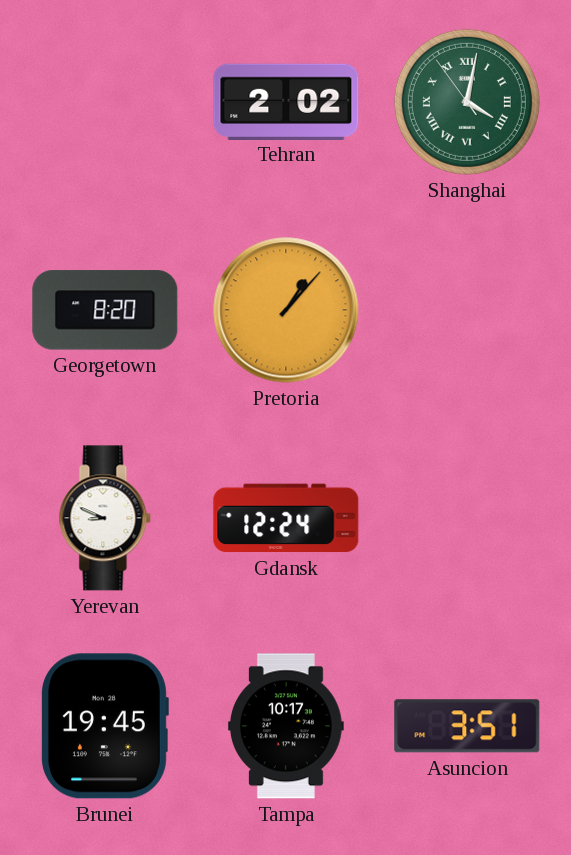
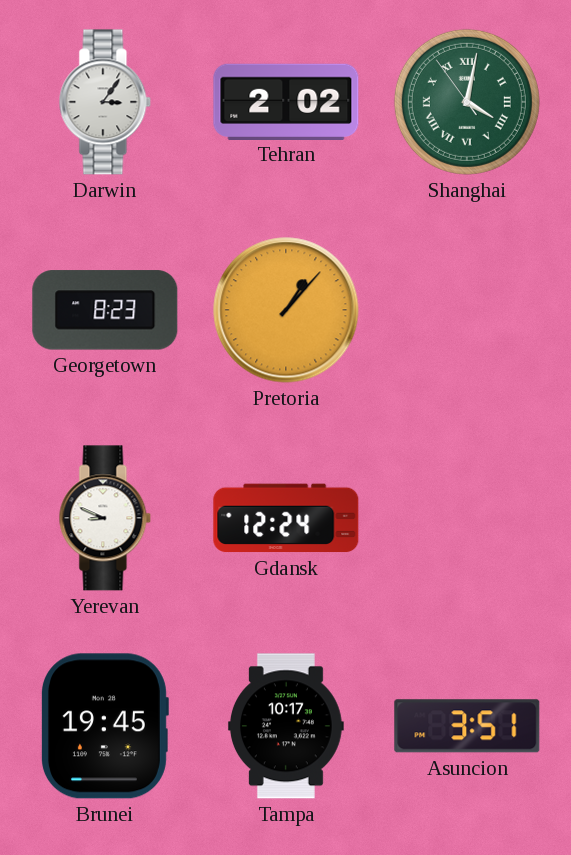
Darwin: none -> 3:06
Georgetown: 8:20 -> 8:23
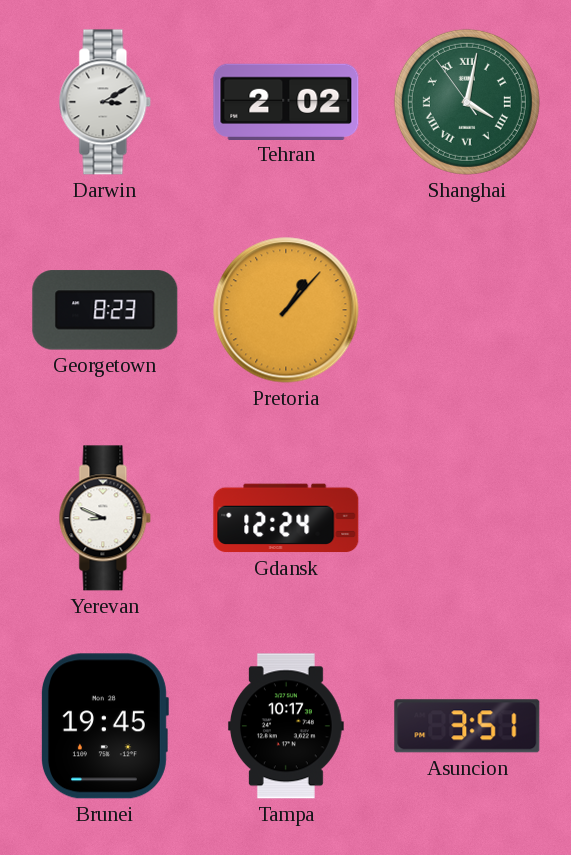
Darwin: 3:06 -> 3:10
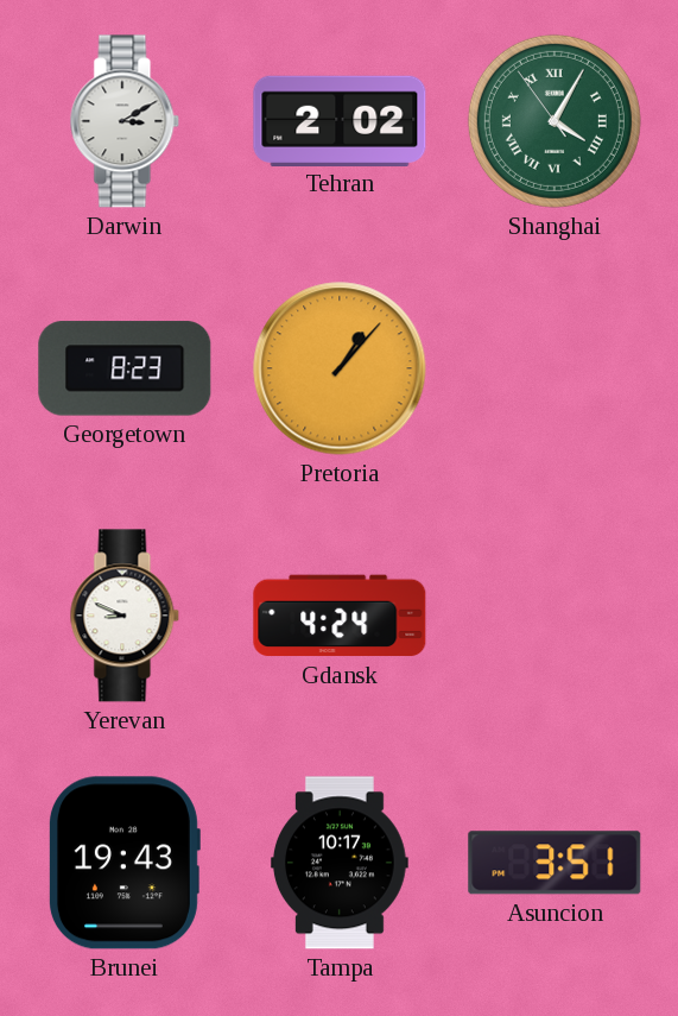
Shanghai: 4:01 -> 4:04
Gdansk: 12:24 -> 4:24
Brunei: 19:45 -> 19:43
